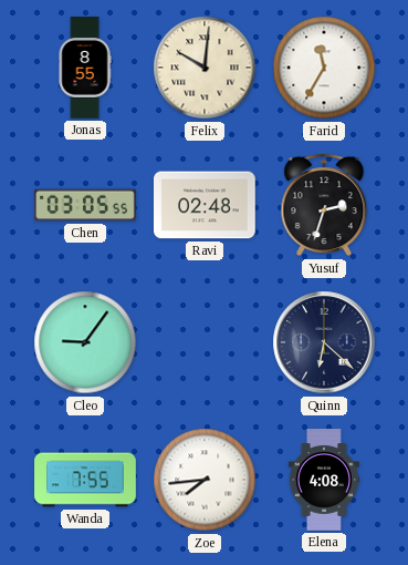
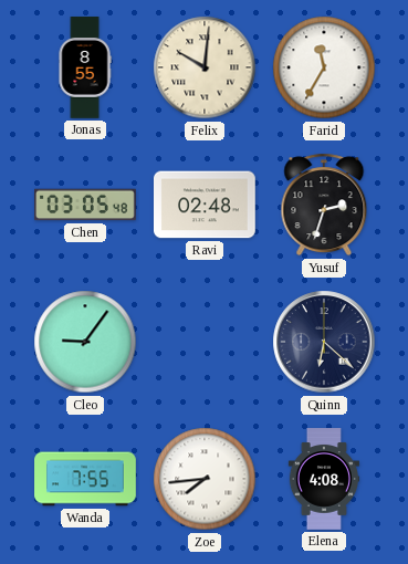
Chen: 03:05:55 -> 03:05:48
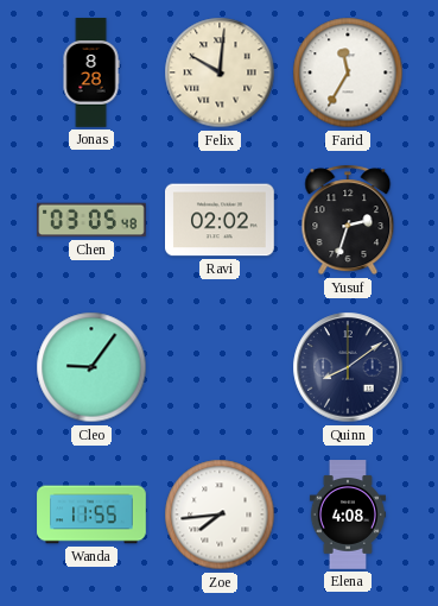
Jonas: 8:55 -> 8:28
Ravi: 02:48 -> 02:02
Quinn: 6:22 -> 8:09
Wanda: 7:55 -> 11:55
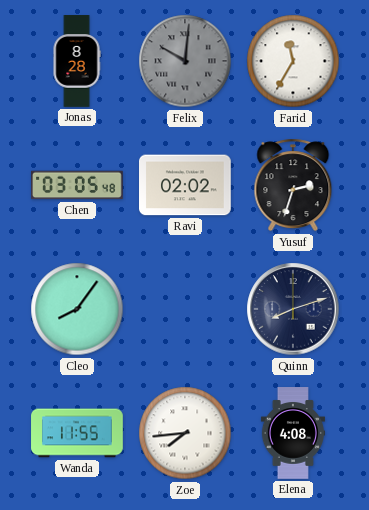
Felix dial: cream -> grey
Cleo: 9:06 -> 8:06
Quinn: 8:09 -> 8:12
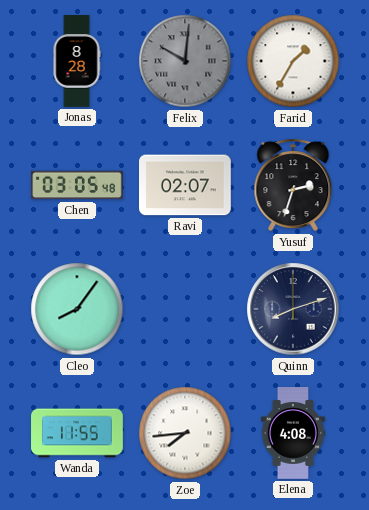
Farid: 11:35 -> 1:35
Ravi: 02:02 -> 02:07
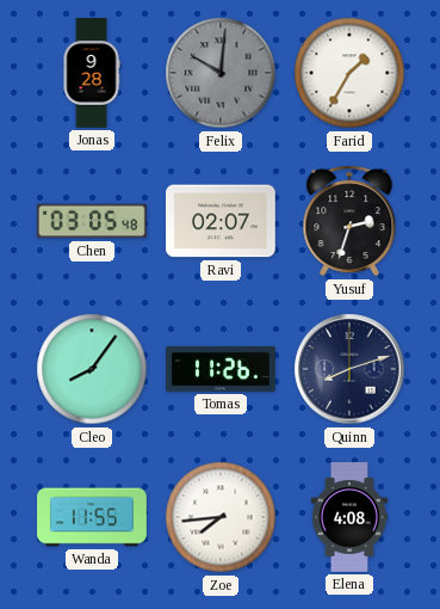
Jonas: 8:28 -> 9:28
Tomas: none -> 11:26
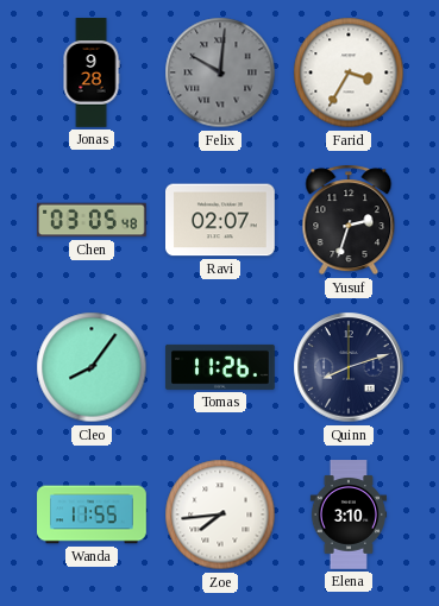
Farid: 1:35 -> 3:35
Elena: 4:08 -> 3:10
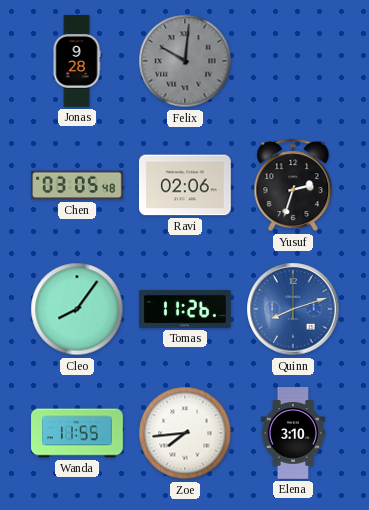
Farid: 3:35 -> none
Ravi: 02:07 -> 02:06
Quinn dial: navy -> blue
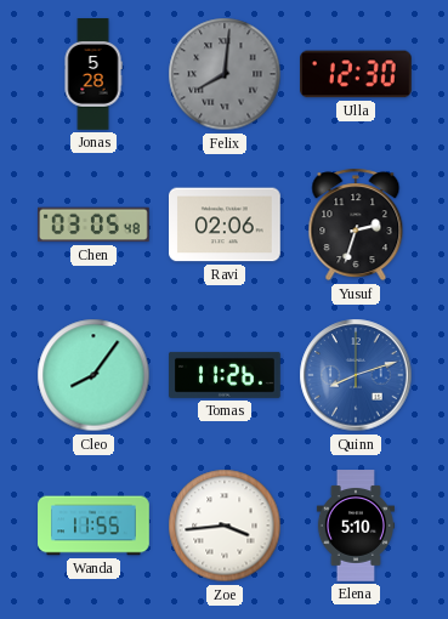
Jonas: 9:28 -> 5:28
Felix: 10:01 -> 8:01
Ulla: none -> 12:30
Zoe: 7:44 -> 3:44
Elena: 3:10 -> 5:10
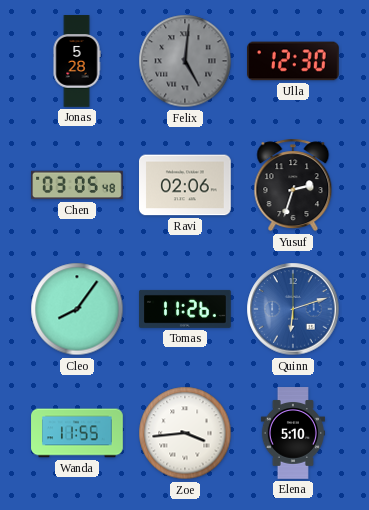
Felix: 8:01 -> 5:01
Quinn: 8:12 -> 6:12
